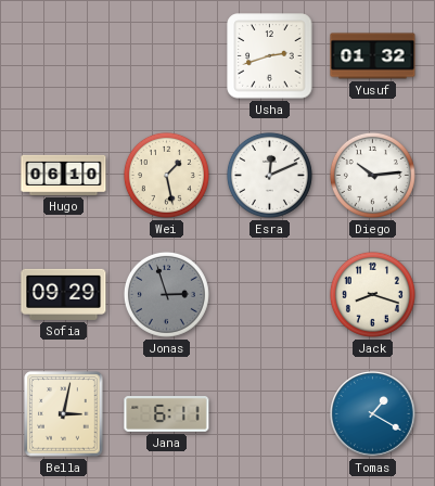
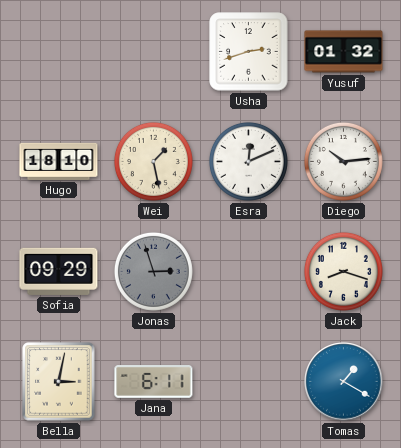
Hugo: 06:10 -> 18:10
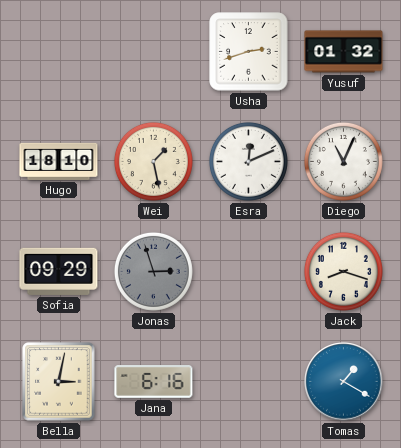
Diego: 10:14 -> 11:04
Jana: 6:11 -> 6:16
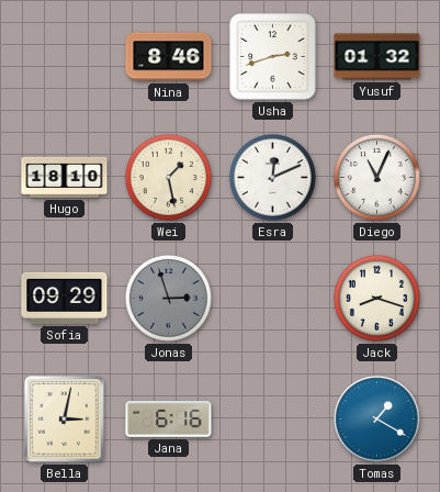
Nina: none -> 8:46
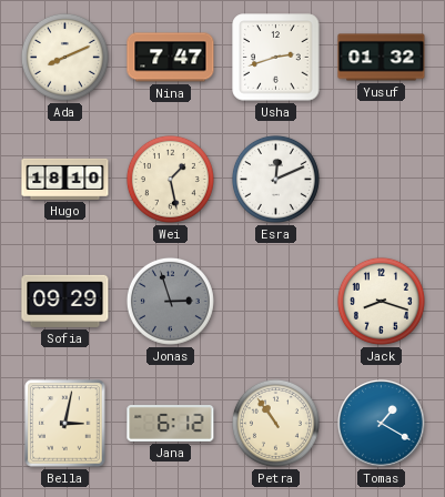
Ada: none -> 8:11
Nina: 8:46 -> 7:47
Diego: 11:04 -> none
Jana: 6:16 -> 6:12
Petra: none -> 10:54
